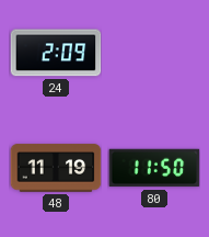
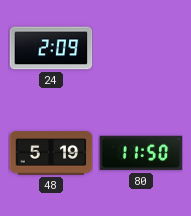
48: 11:19 -> 5:19
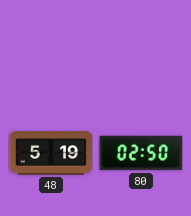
24: 2:09 -> none
80: 11:50 -> 02:50
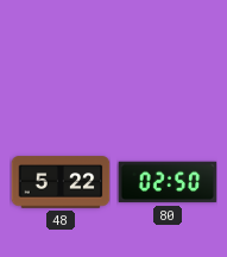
48: 5:19 -> 5:22
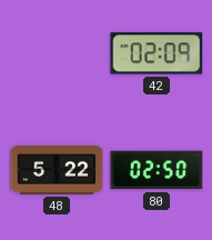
42: none -> 02:09
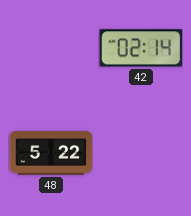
42: 02:09 -> 02:14
80: 02:50 -> none
